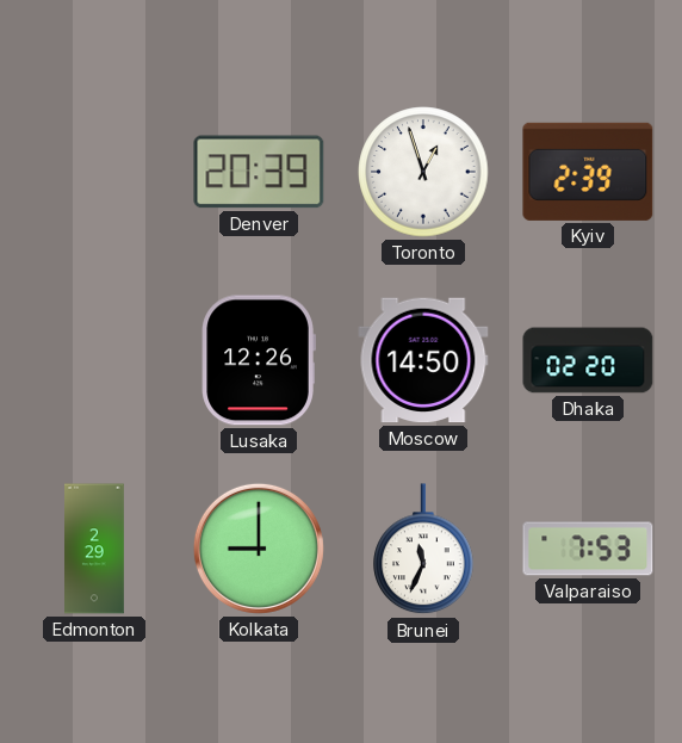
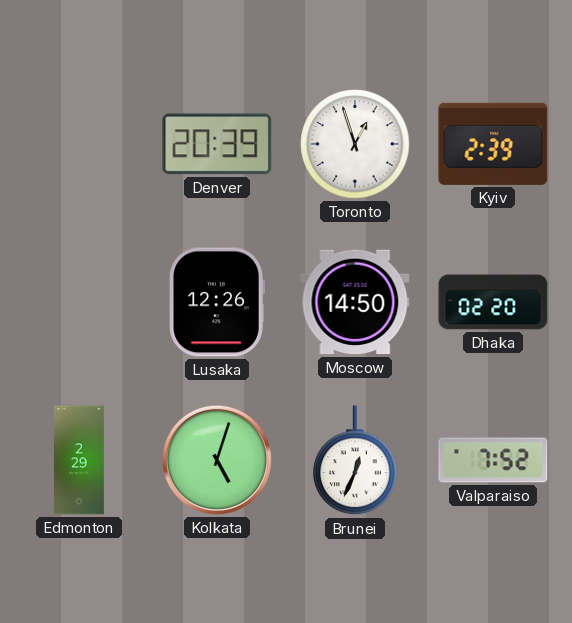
Kolkata: 9:00 -> 5:03
Brunei: 11:34 -> 12:34
Valparaiso: 7:53 -> 7:52
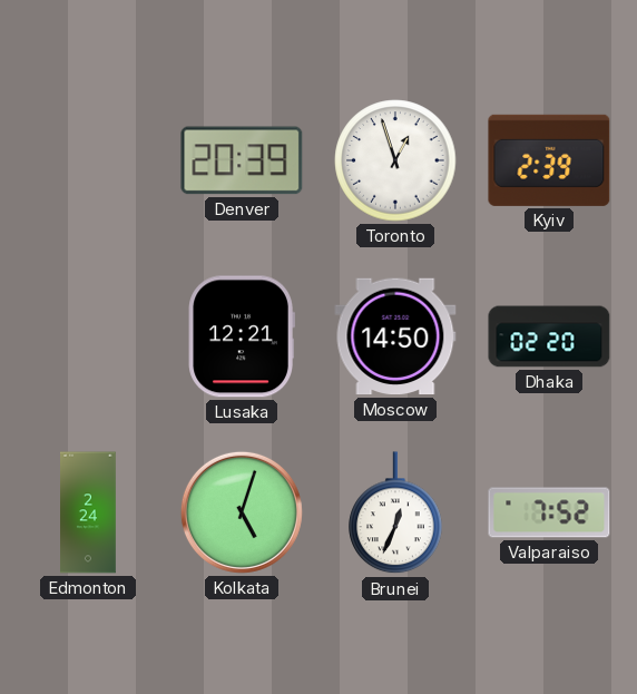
Lusaka: 12:26 -> 12:21
Edmonton: 2:29 -> 2:24
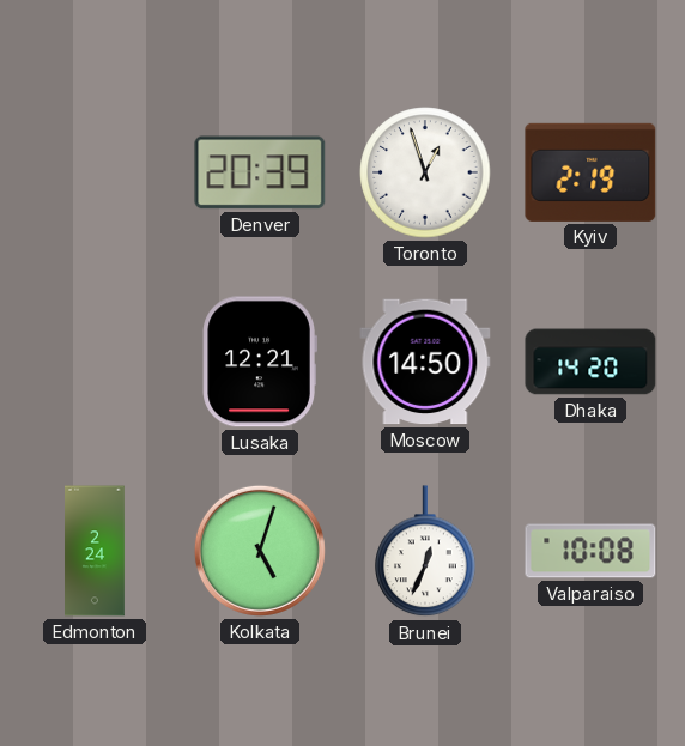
Kyiv: 2:39 -> 2:19
Dhaka: 02:20 -> 14:20
Valparaiso: 7:52 -> 10:08
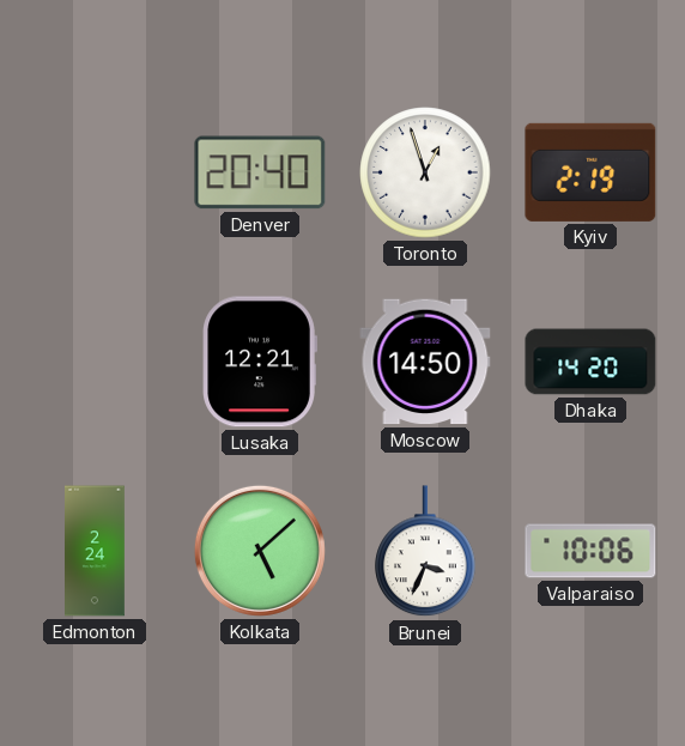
Denver: 20:39 -> 20:40
Kolkata: 5:03 -> 5:08
Brunei: 12:34 -> 3:34
Valparaiso: 10:08 -> 10:06
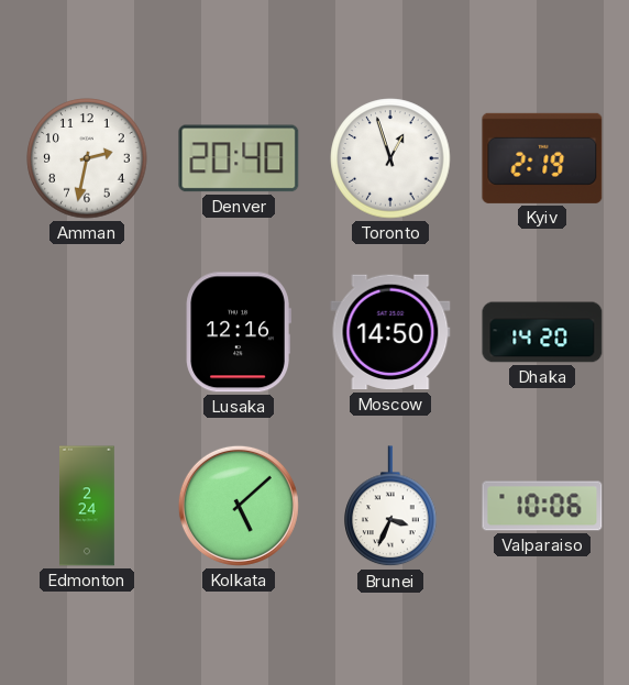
Amman: none -> 2:32
Lusaka: 12:21 -> 12:16
